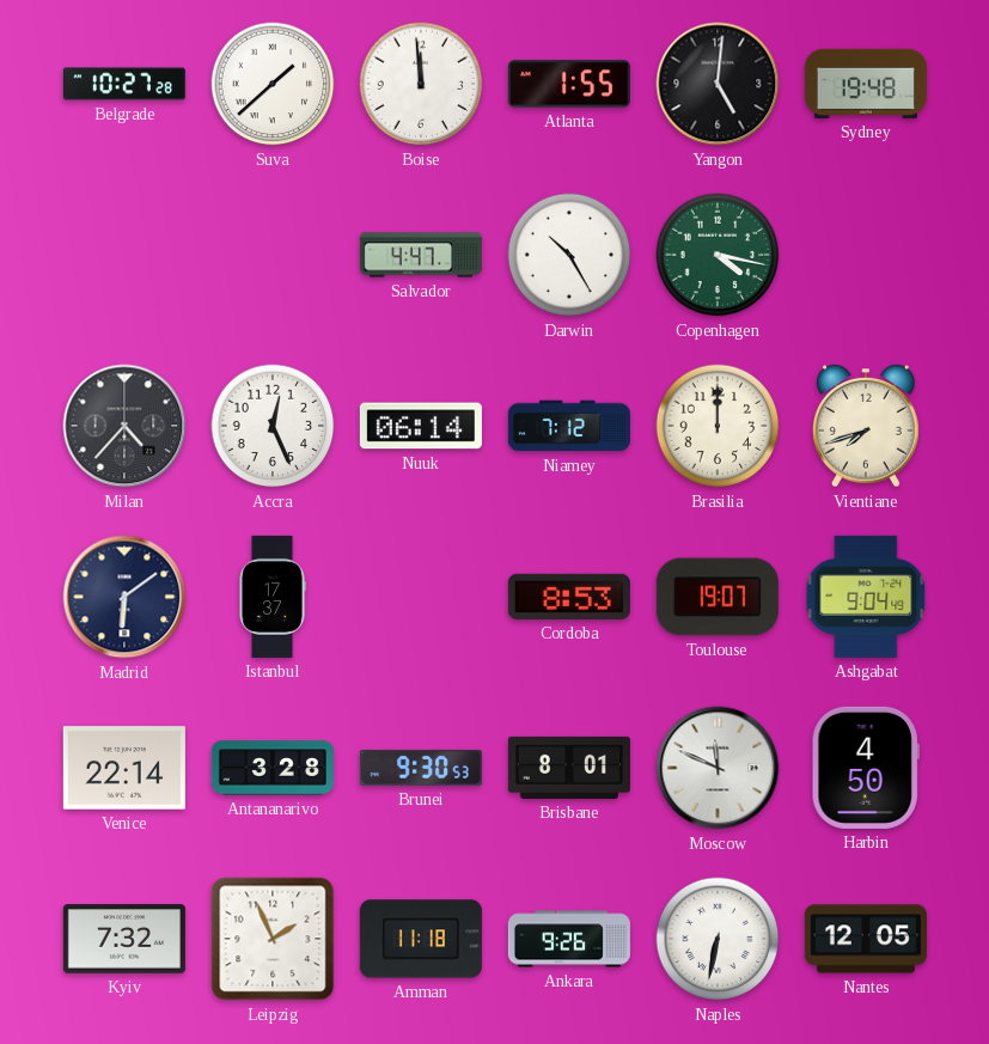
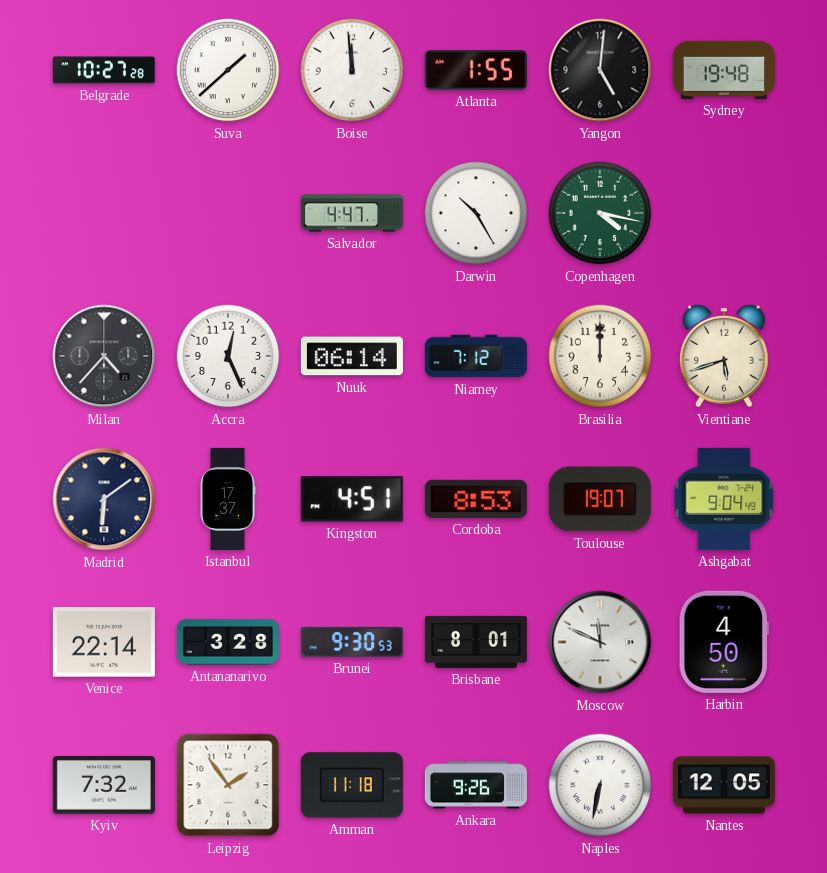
Vientiane: 7:42 -> 5:42
Kingston: none -> 4:51
Leipzig: 1:56 -> 1:54
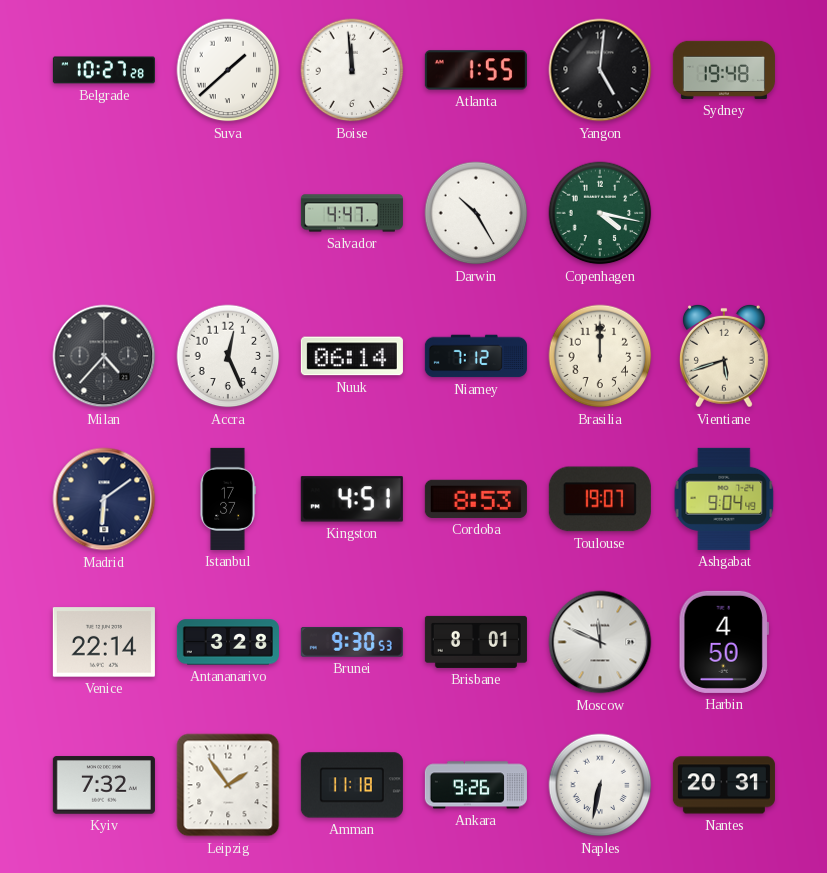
Nantes: 12:05 -> 20:31
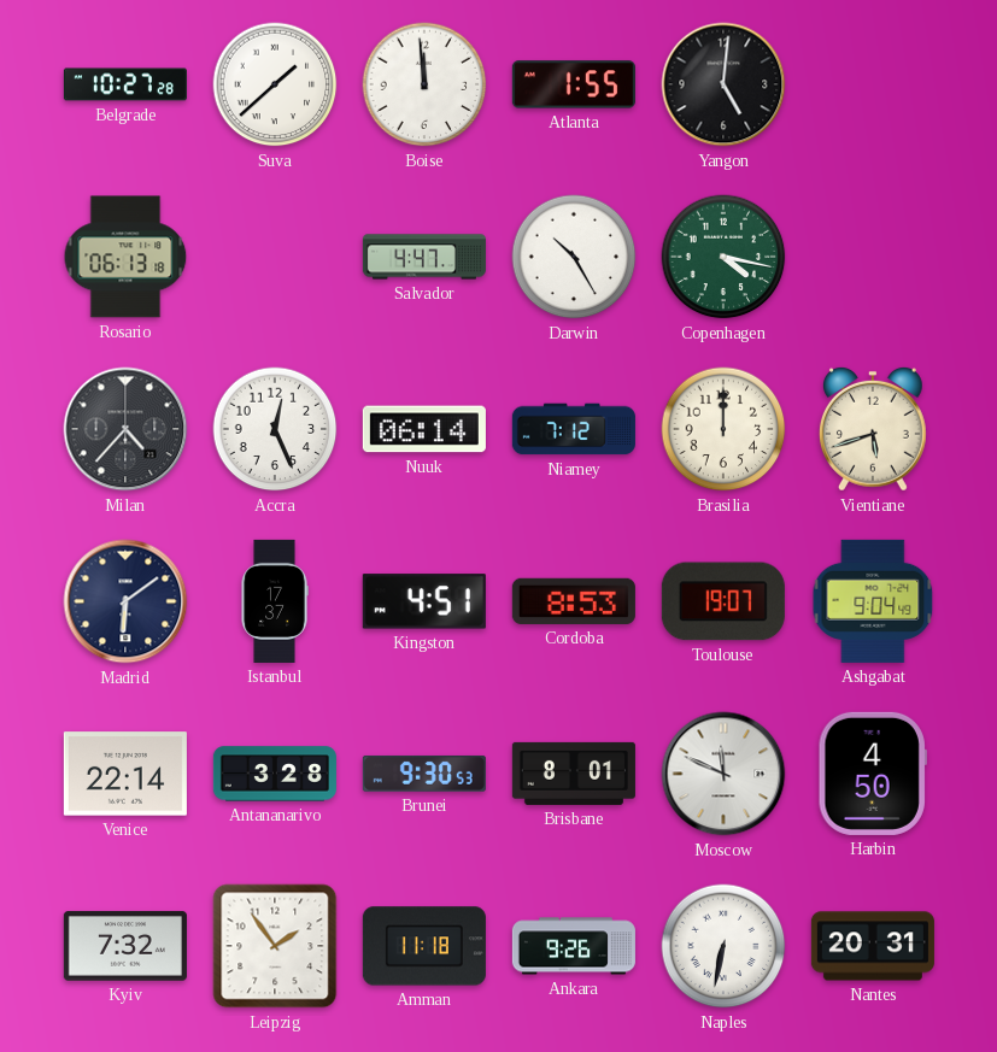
Sydney: 19:48 -> none
Rosario: none -> 06:13
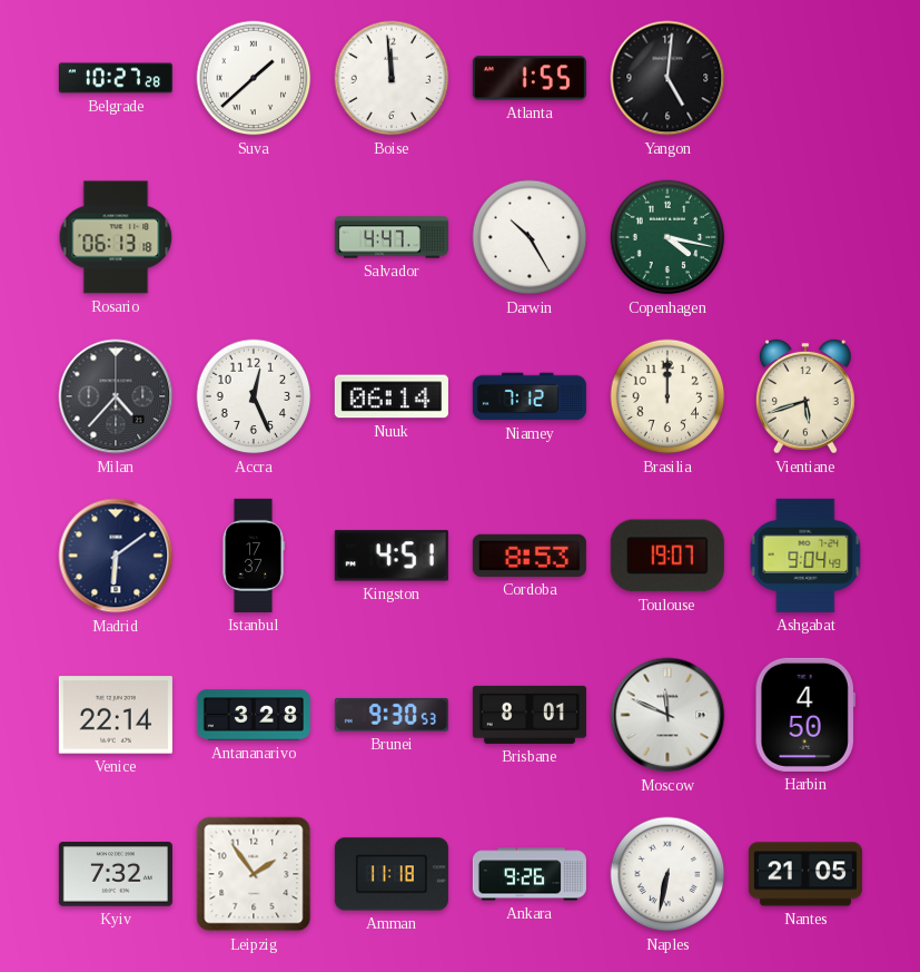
Nantes: 20:31 -> 21:05
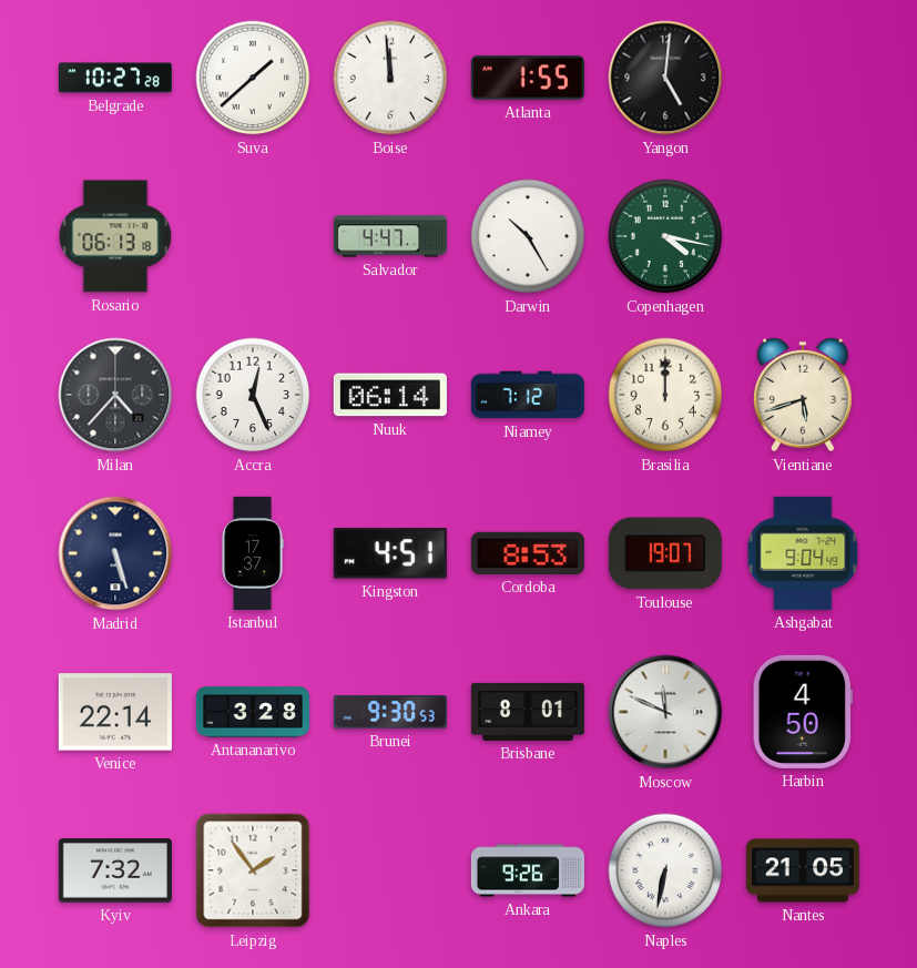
Madrid: 6:09 -> 5:27
Amman: 11:18 -> none
